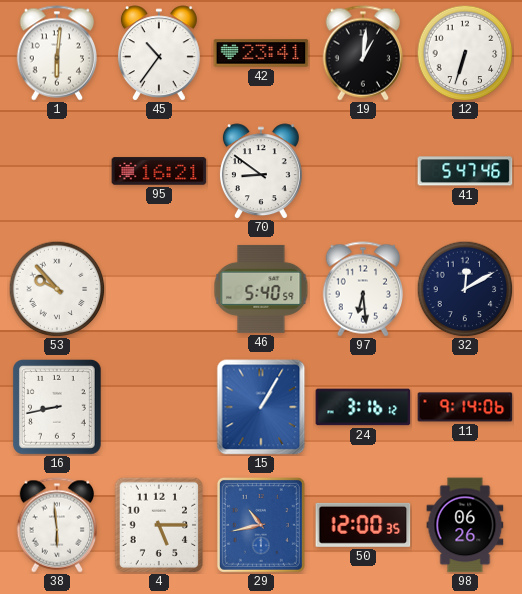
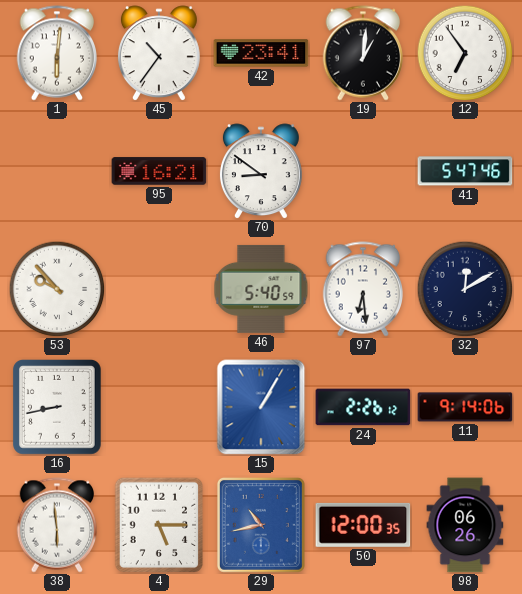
12: 6:33 -> 6:54
24: 3:16 -> 2:26
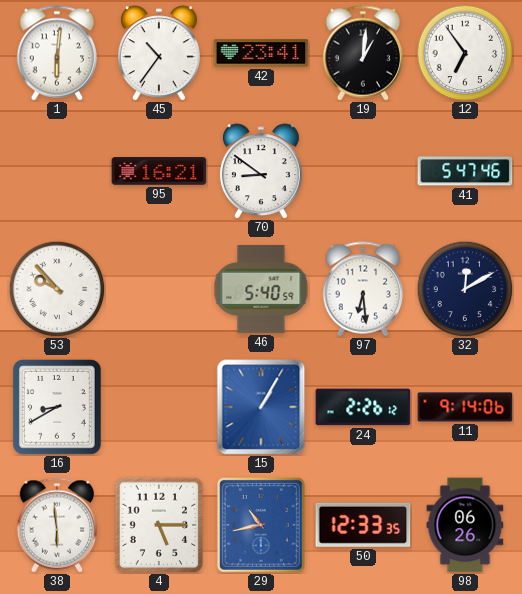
16: 8:43 -> 8:40
50: 12:00 -> 12:33
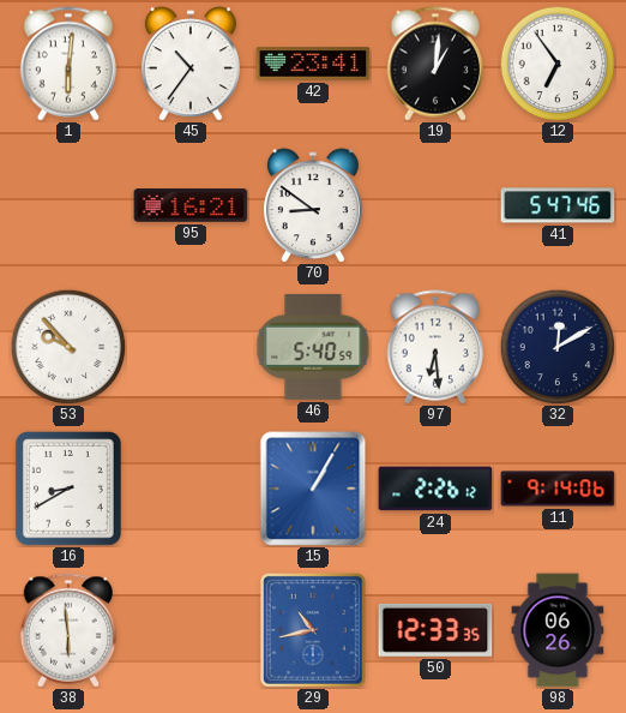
4: 5:15 -> none
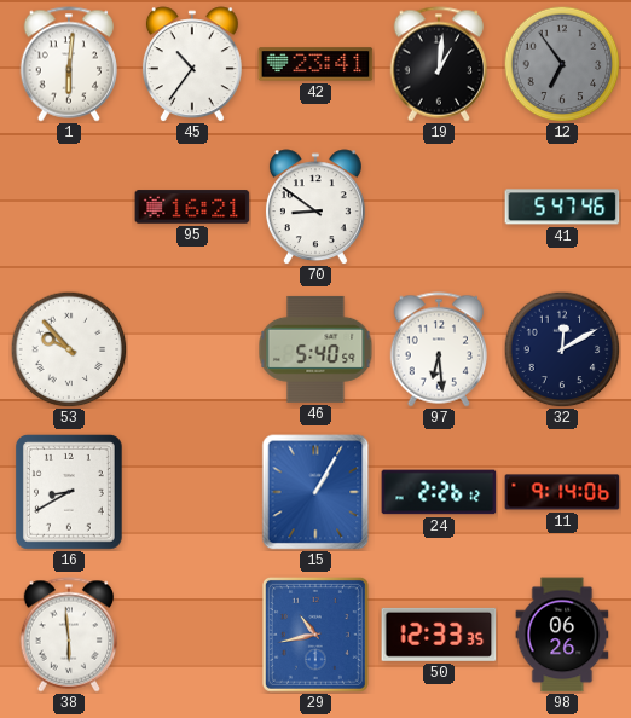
12 dial: white -> grey
